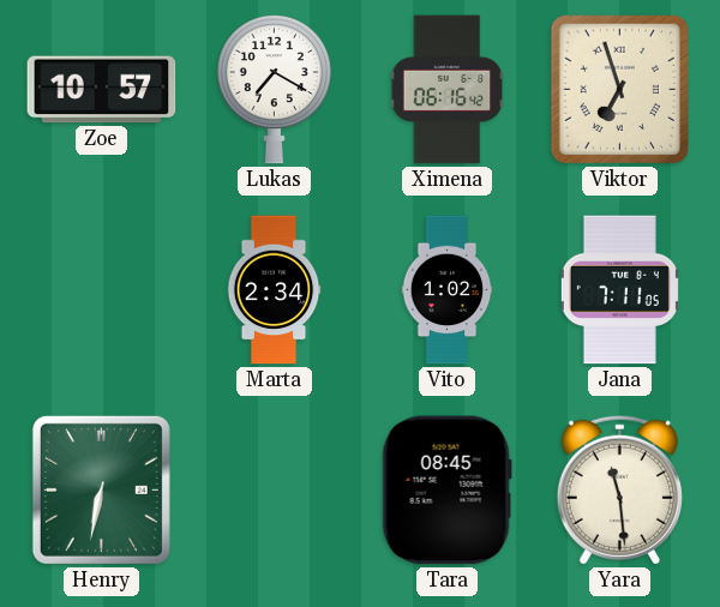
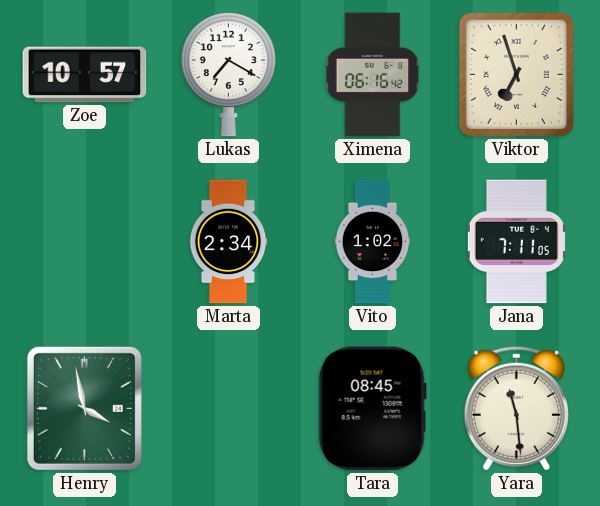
Henry: 6:32 -> 3:58
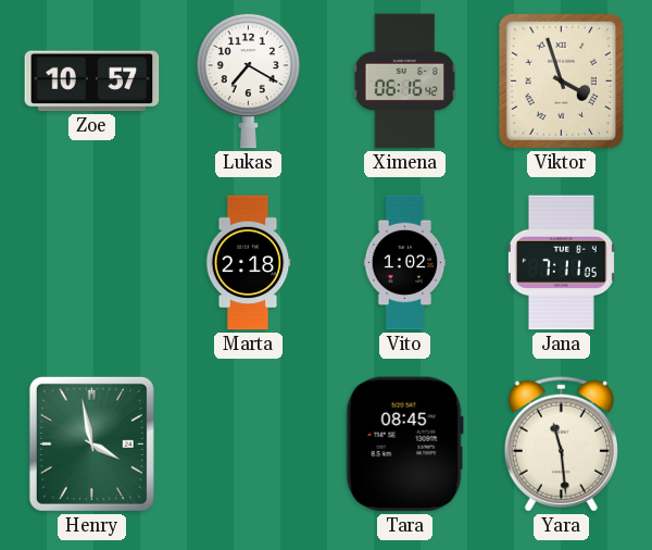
Viktor: 6:57 -> 3:57
Marta: 2:34 -> 2:18
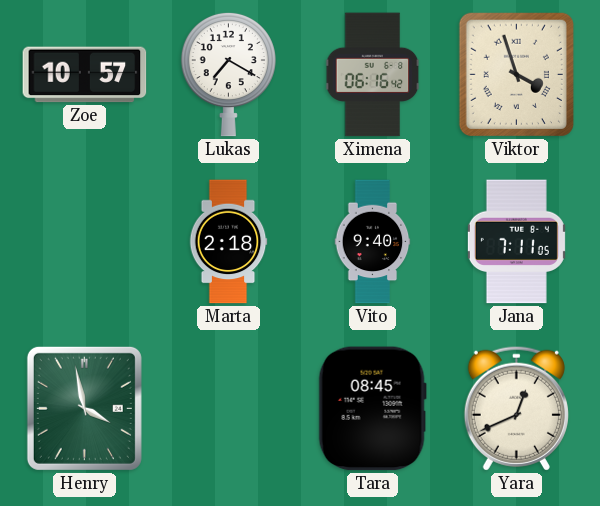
Vito: 1:02 -> 9:40
Yara: 11:29 -> 12:41
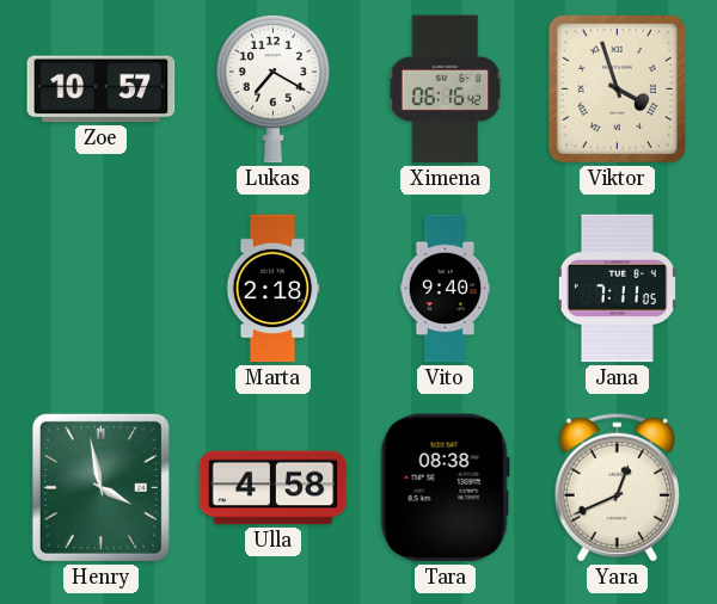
Ulla: none -> 4:58
Tara: 08:45 -> 08:38
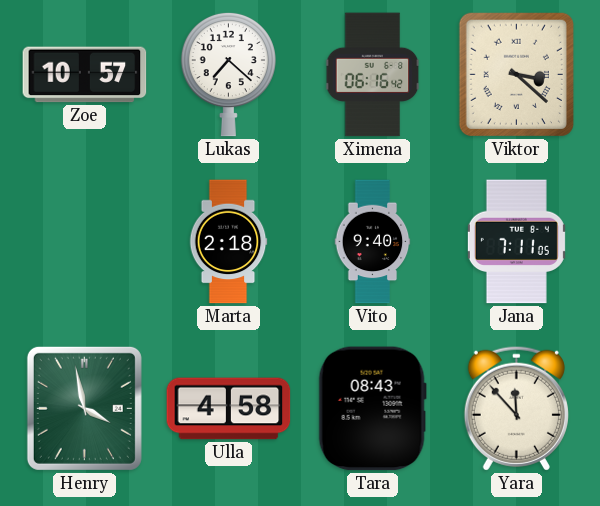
Lukas: 7:20 -> 7:22
Viktor: 3:57 -> 3:22
Tara: 08:38 -> 08:43
Yara: 12:41 -> 11:53
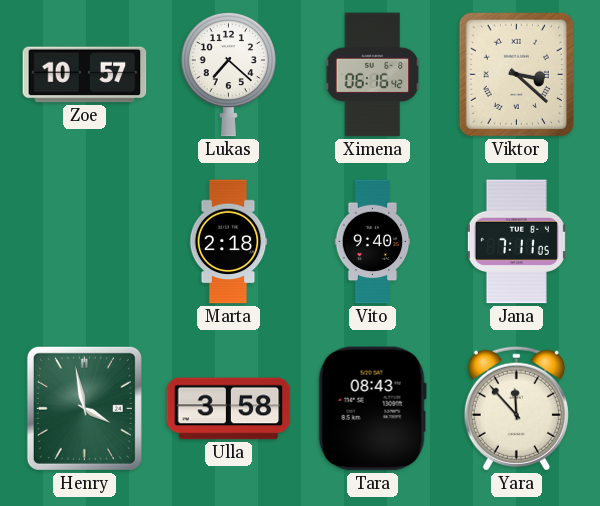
Ulla: 4:58 -> 3:58
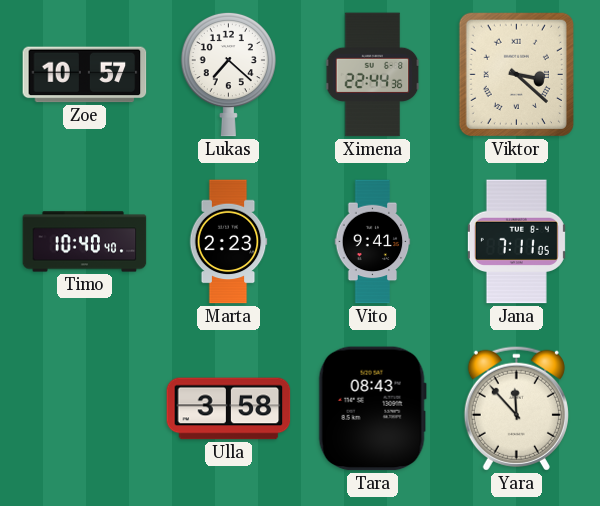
Ximena: 06:16 -> 22:44
Timo: none -> 10:40
Marta: 2:18 -> 2:23
Vito: 9:40 -> 9:41
Henry: 3:58 -> none
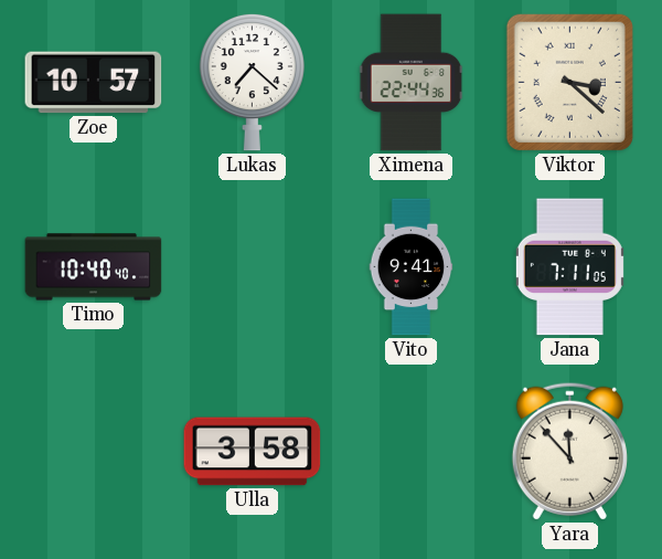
Marta: 2:23 -> none
Tara: 08:43 -> none
